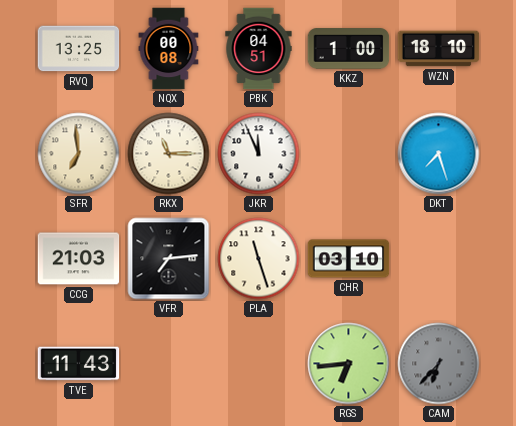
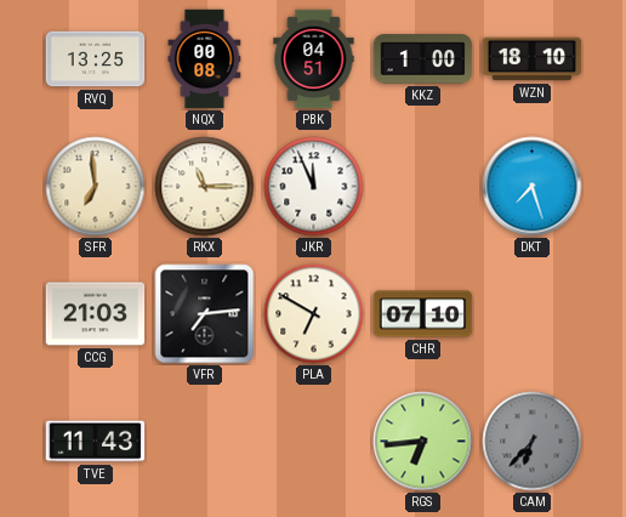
PLA: 11:27 -> 6:50
CHR: 03:10 -> 07:10
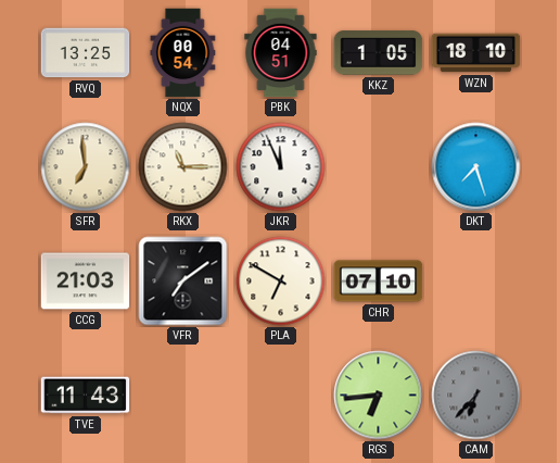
NQX: 00:08 -> 00:54
KKZ: 1:00 -> 1:05
VFR: 7:14 -> 7:09
